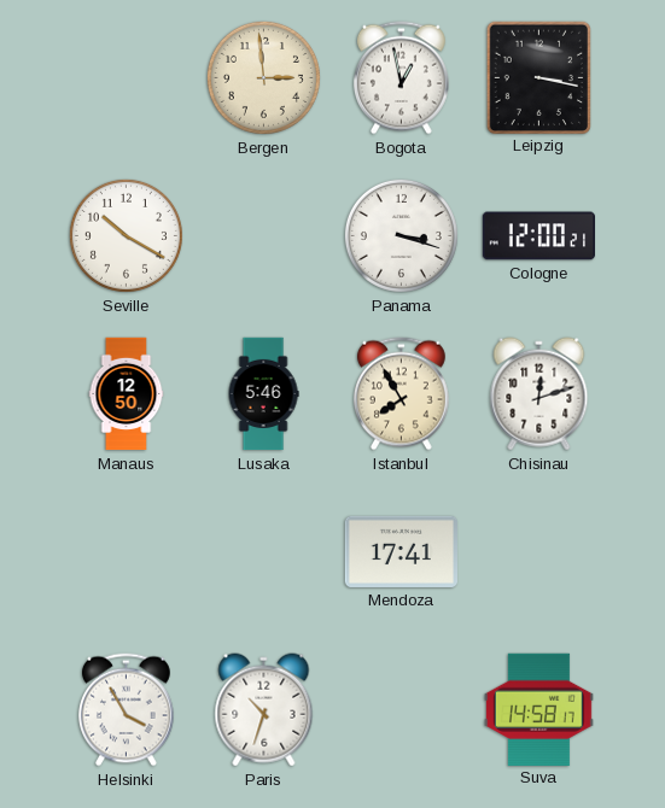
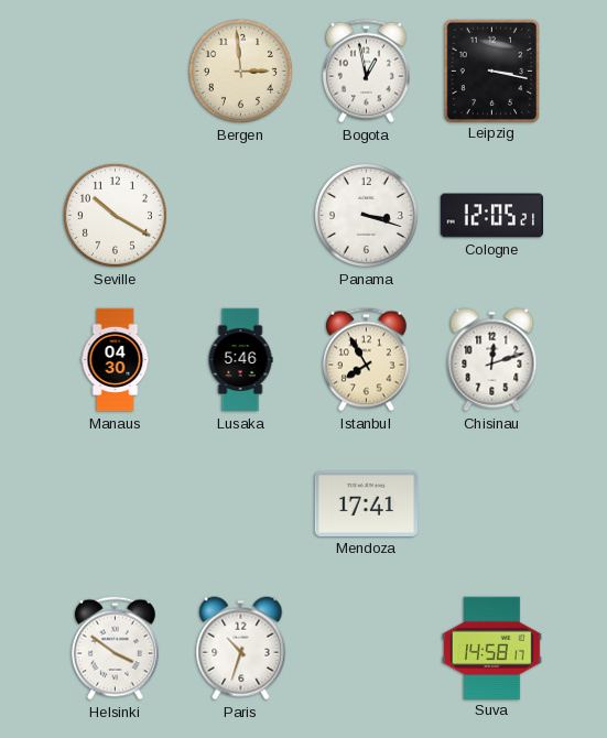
Cologne: 12:00 -> 12:05
Manaus: 12:50 -> 04:30
Helsinki: 3:55 -> 3:51
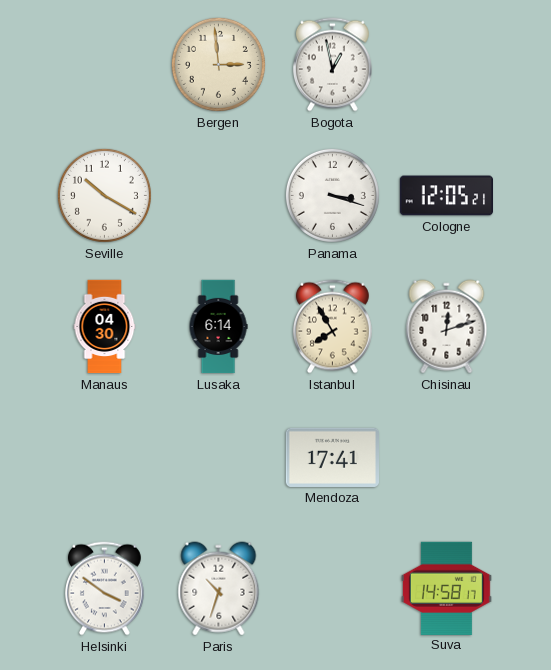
Leipzig: 3:17 -> none
Lusaka: 5:46 -> 6:14
